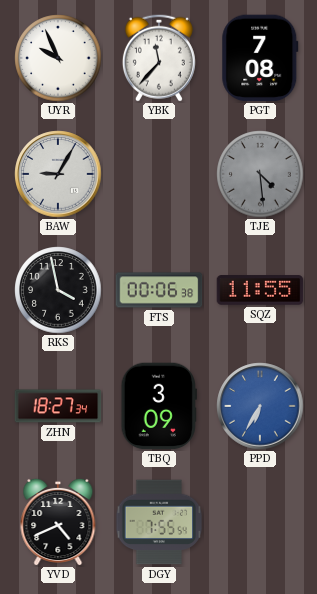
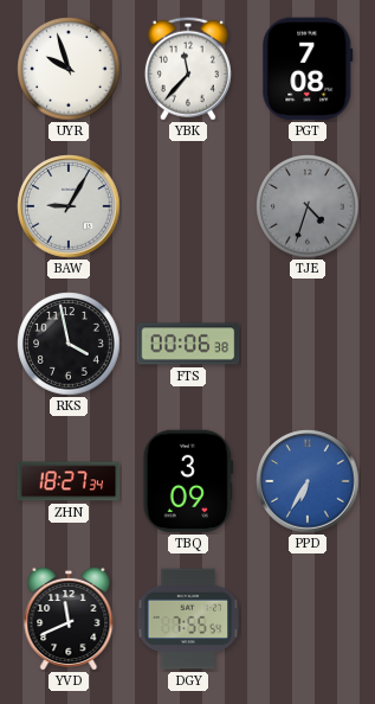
UYR: 9:56 -> 9:57
TJE: 4:29 -> 4:33
SQZ: 11:55 -> none
YVD: 4:41 -> 11:41
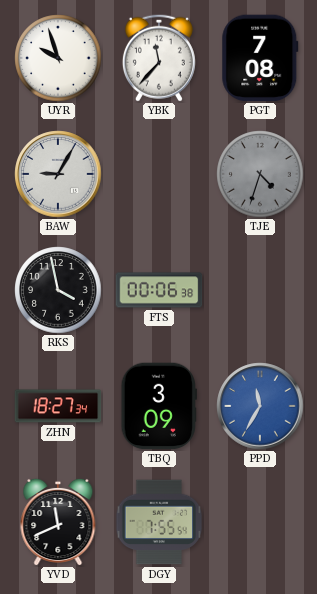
PPD: 6:35 -> 11:35
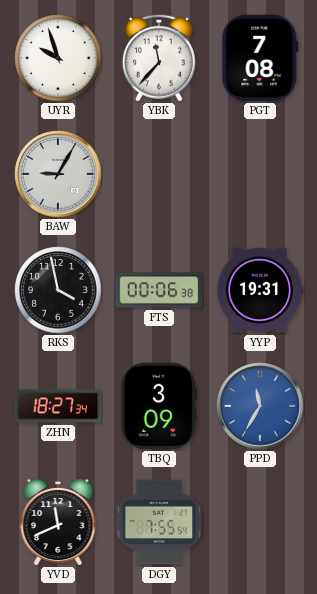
TJE: 4:33 -> none
YYP: none -> 19:31
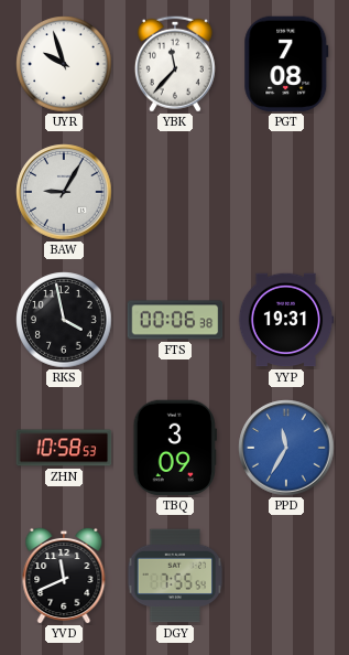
ZHN: 18:27 -> 10:58
